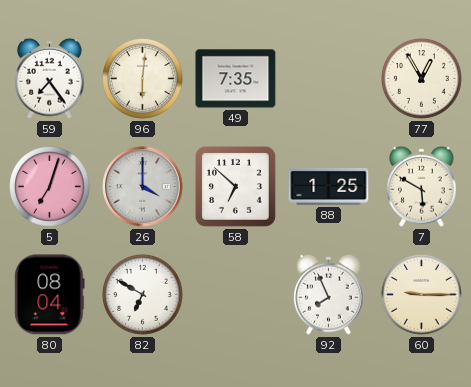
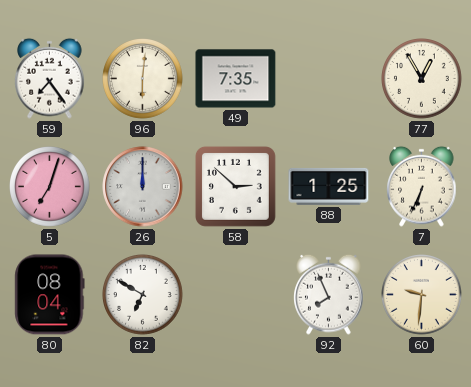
26: 4:00 -> 12:00
58: 6:52 -> 2:52
7: 5:50 -> 6:34
60: 9:15 -> 9:31
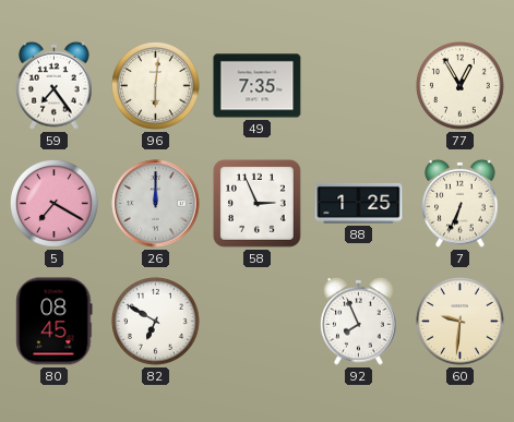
5: 7:03 -> 7:20
58: 2:52 -> 2:56
80: 08:04 -> 08:45
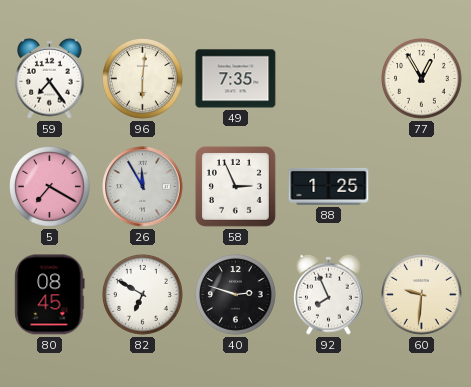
26: 12:00 -> 11:55
7: 6:34 -> none
40: none -> 2:48
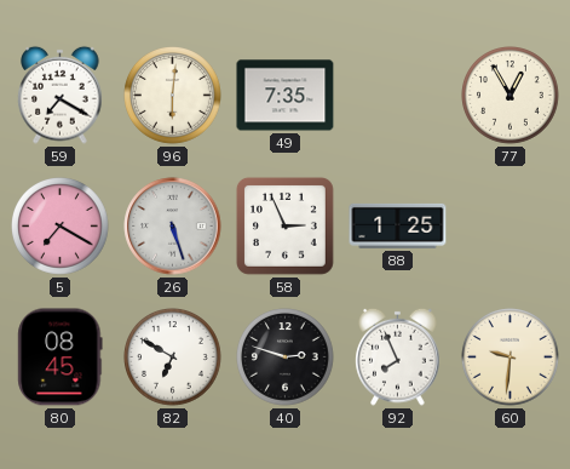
59: 7:24 -> 7:20
26: 11:55 -> 5:27
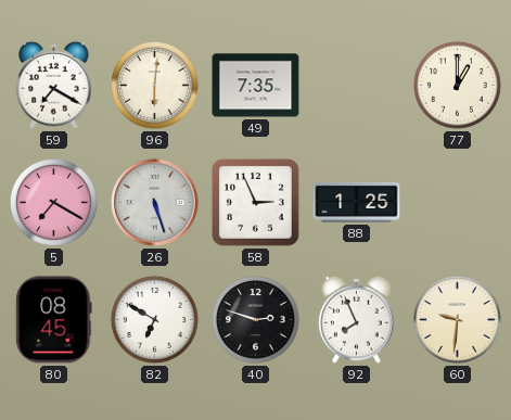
77: 12:55 -> 1:00
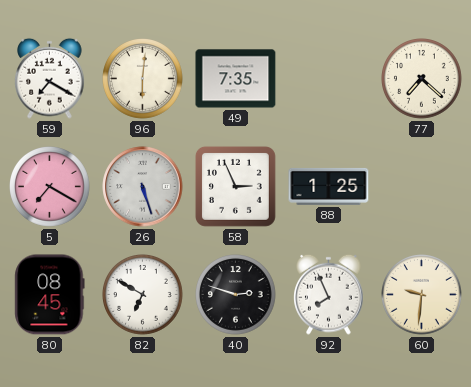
77: 1:00 -> 7:22
